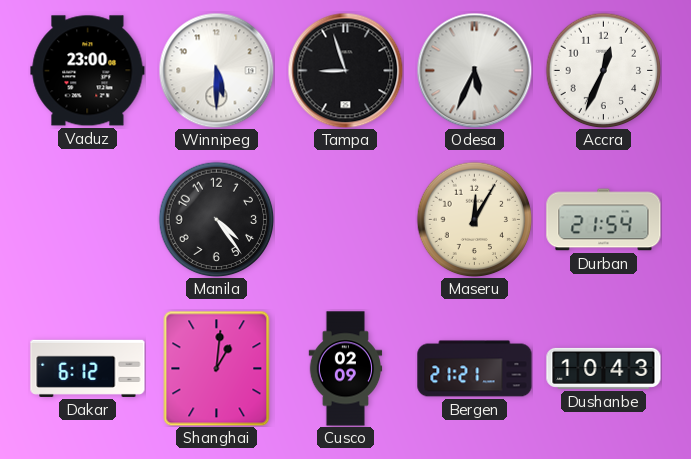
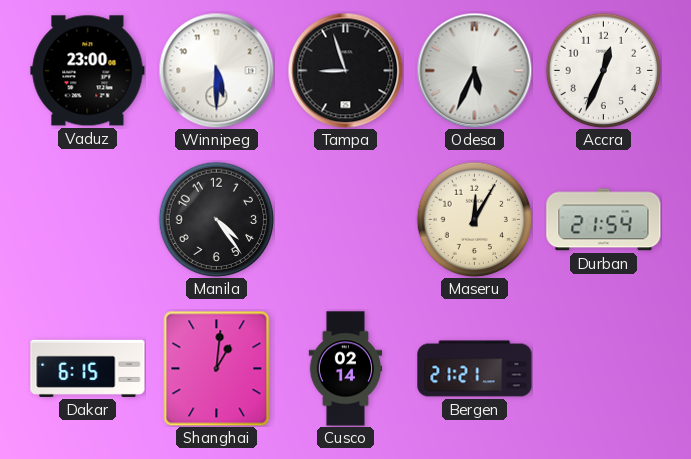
Dakar: 6:12 -> 6:15
Cusco: 02:09 -> 02:14
Dushanbe: 10:43 -> none
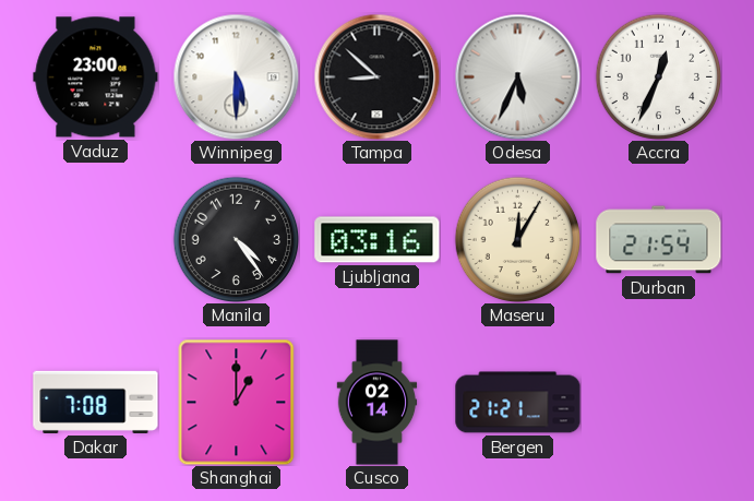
Tampa: 8:57 -> 8:52
Ljubljana: none -> 03:16
Dakar: 6:15 -> 7:08
Shanghai: 1:01 -> 1:00
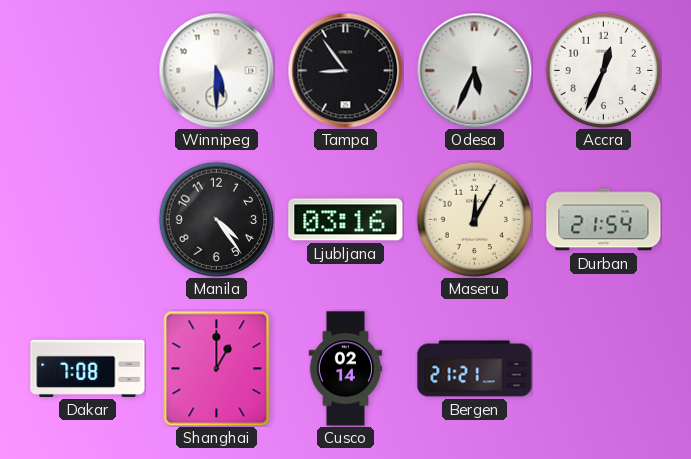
Vaduz: 23:00 -> none
Tampa: 8:52 -> 8:54
